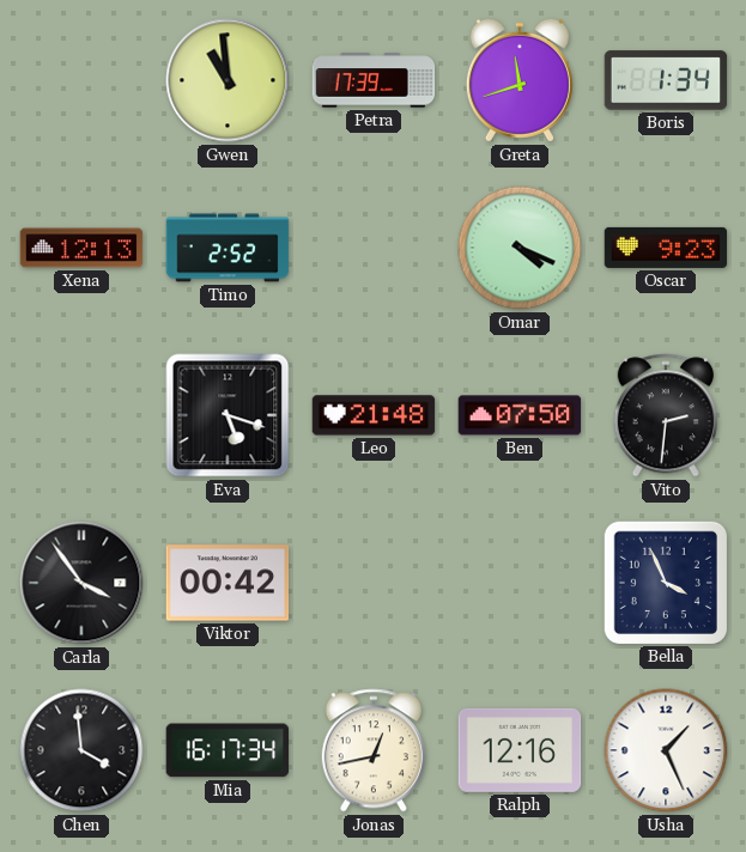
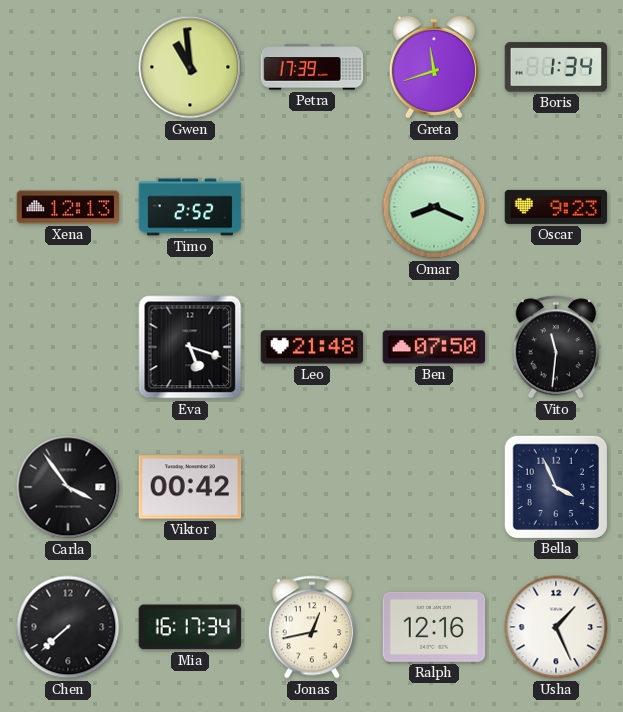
Omar: 4:19 -> 8:19
Vito: 2:31 -> 11:31
Chen: 3:59 -> 7:38
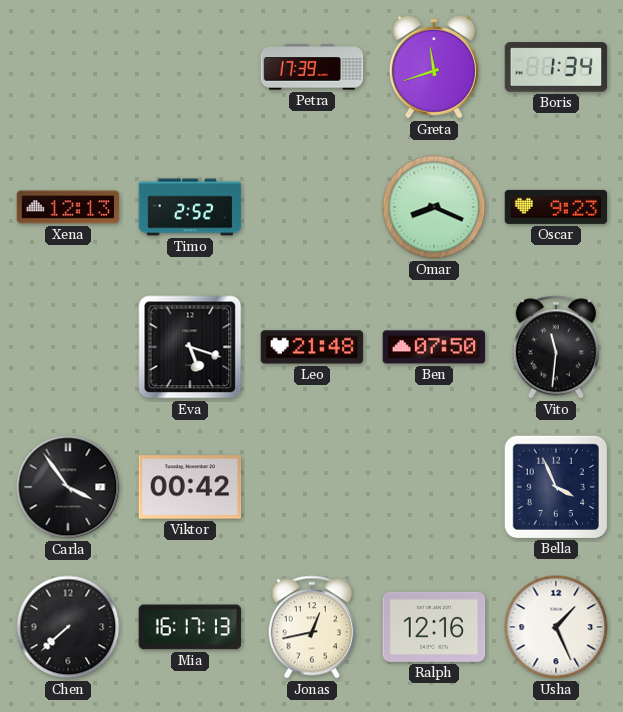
Gwen: 10:59 -> none
Mia: 16:17:34 -> 16:17:13
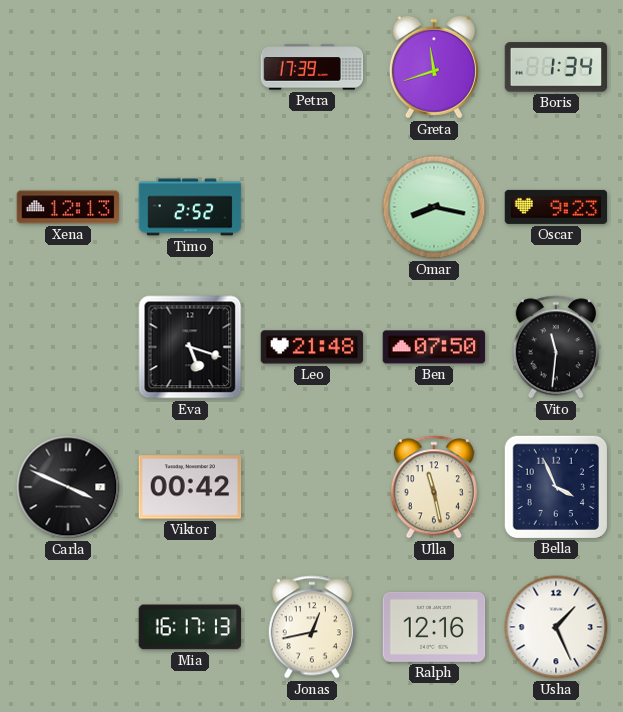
Omar: 8:19 -> 8:17
Carla: 3:54 -> 3:49
Ulla: none -> 11:28
Chen: 7:38 -> none
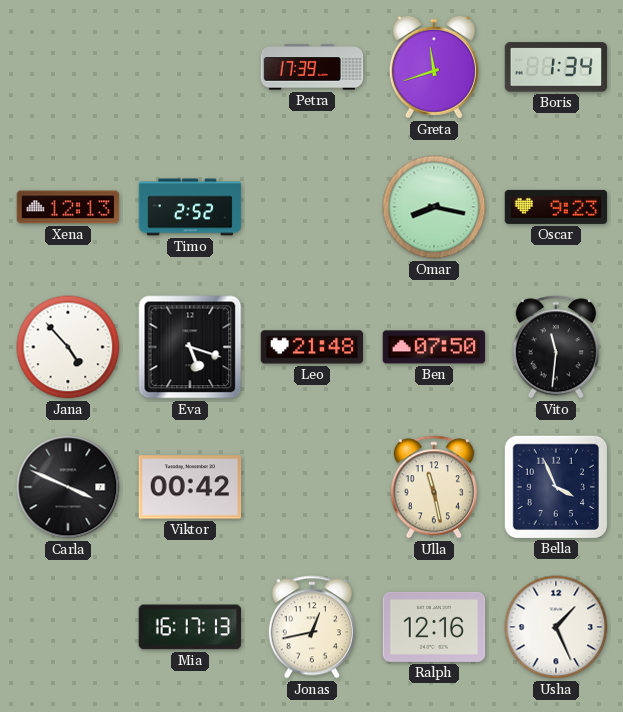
Jana: none -> 4:53
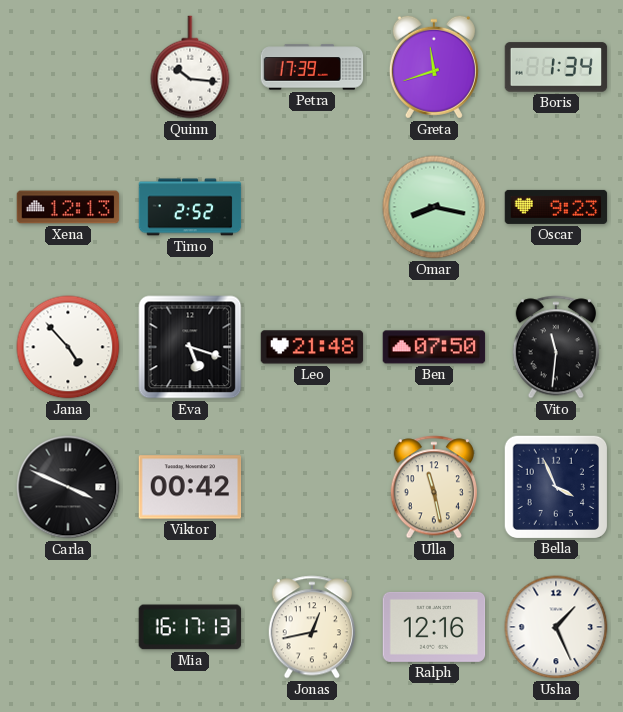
Quinn: none -> 10:16
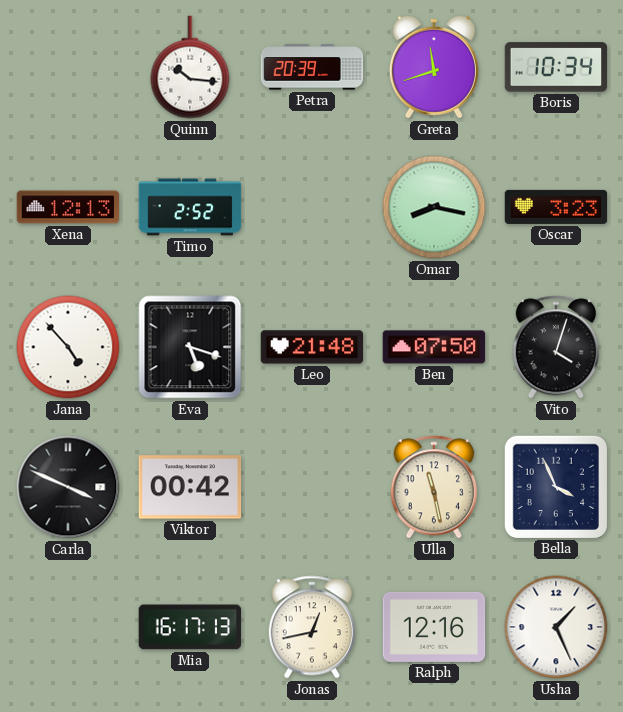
Petra: 17:39 -> 20:39
Boris: 1:34 -> 10:34
Oscar: 9:23 -> 3:23
Vito: 11:31 -> 4:03
